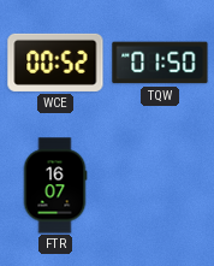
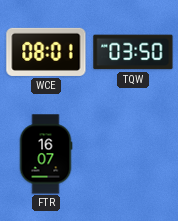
WCE: 00:52 -> 08:01
TQW: 01:50 -> 03:50
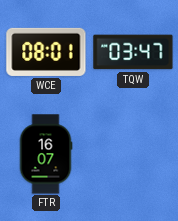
TQW: 03:50 -> 03:47
